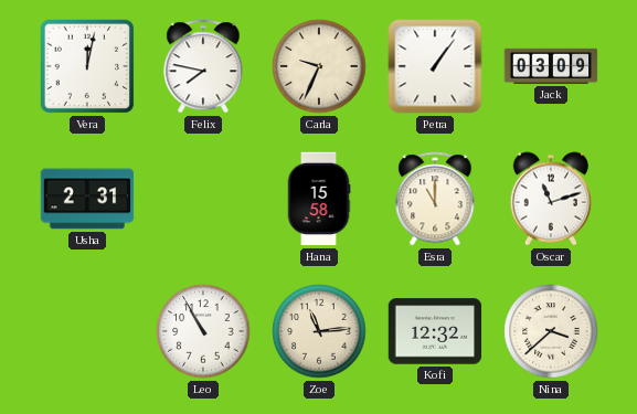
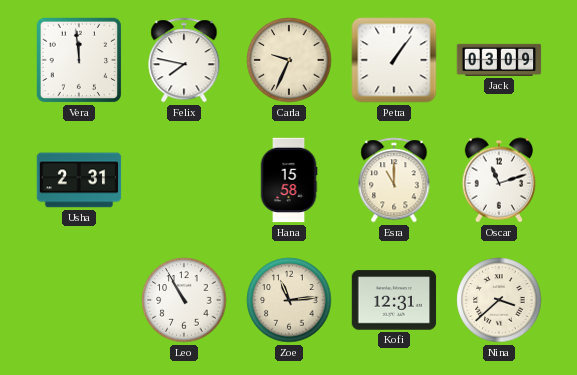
Vera: 12:02 -> 11:59
Kofi: 12:32 -> 12:31
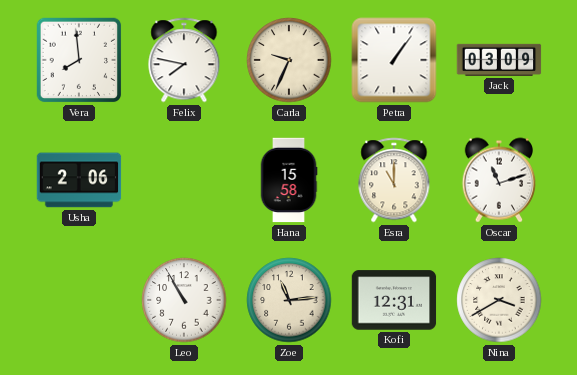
Vera: 11:59 -> 7:59
Usha: 2:31 -> 2:06
Nina: 3:38 -> 3:40
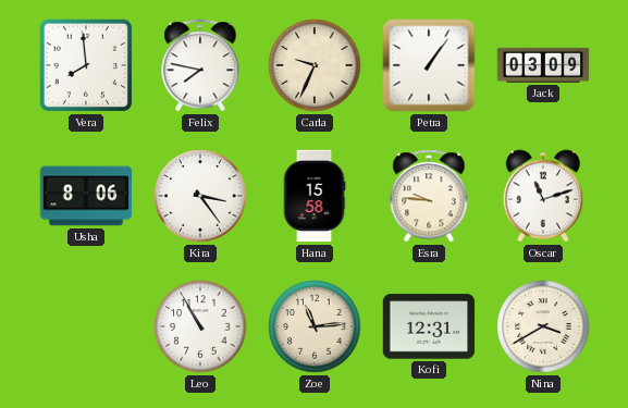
Usha: 2:06 -> 8:06
Kira: none -> 3:24
Esra: 11:00 -> 9:46
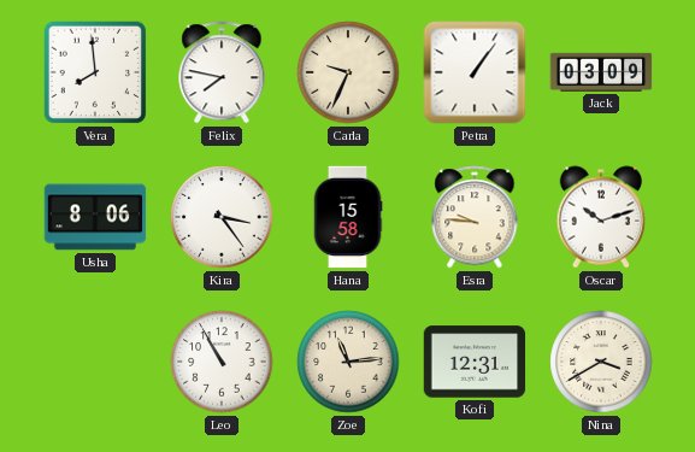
Oscar: 11:12 -> 10:12
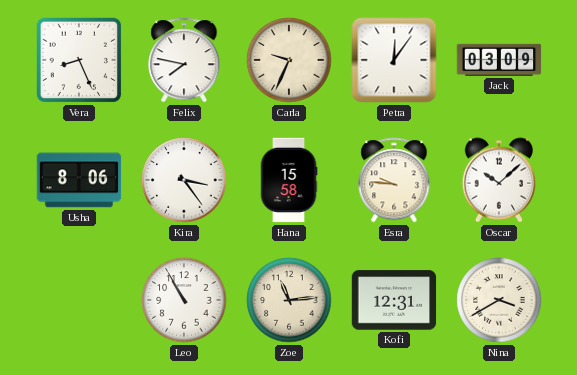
Vera: 7:59 -> 8:26
Petra: 1:06 -> 12:06
Oscar: 10:12 -> 10:08
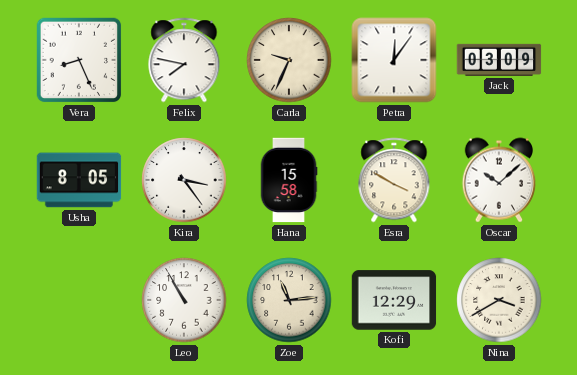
Usha: 8:06 -> 8:05
Esra: 9:46 -> 3:50
Kofi: 12:31 -> 12:29
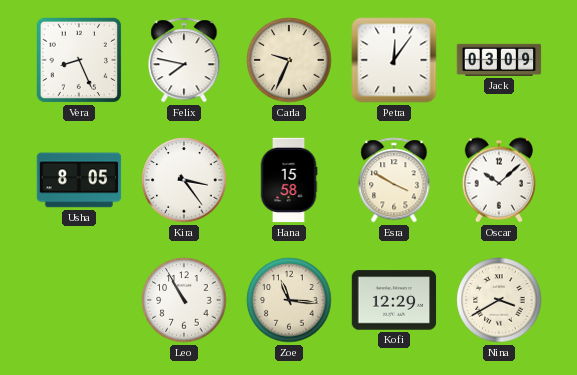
Zoe: 11:14 -> 11:16
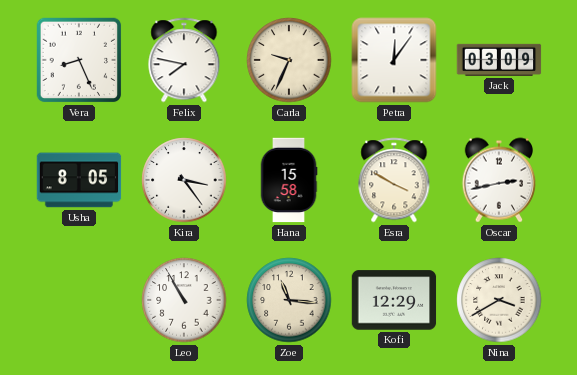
Oscar: 10:08 -> 2:43
